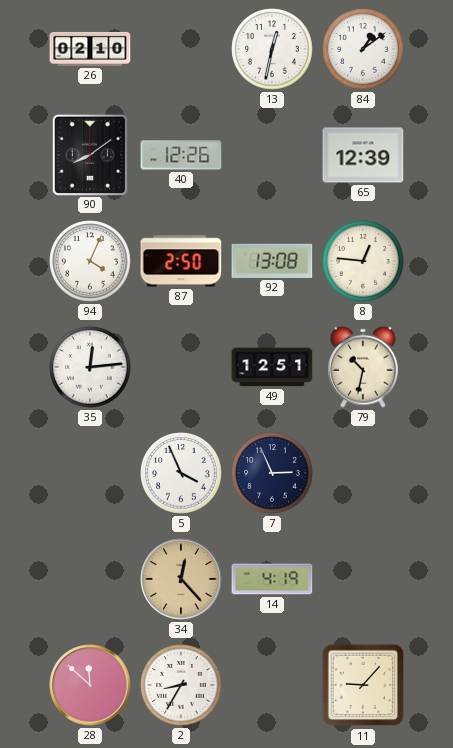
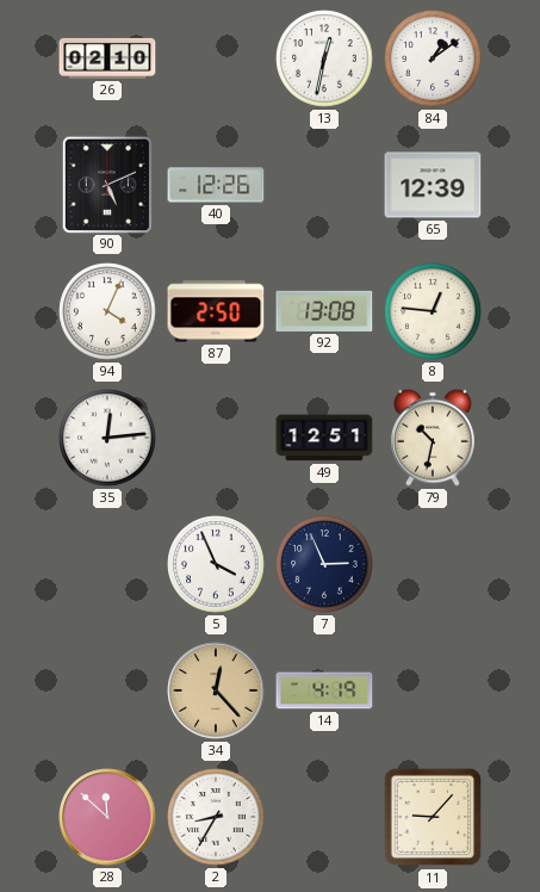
90: 8:09 -> 5:11
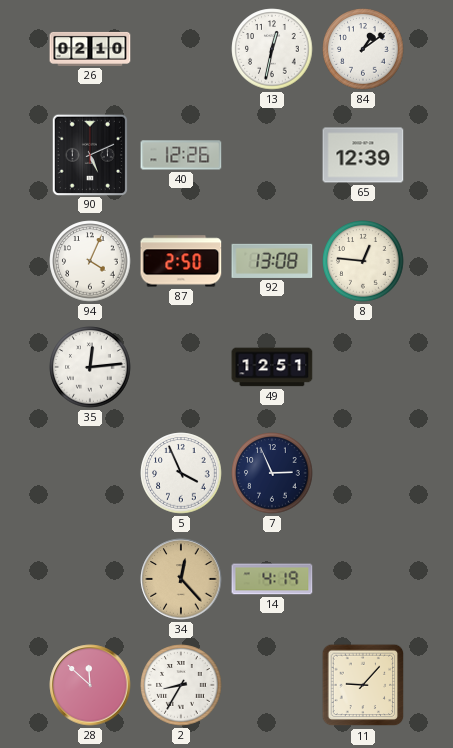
79: 10:32 -> none
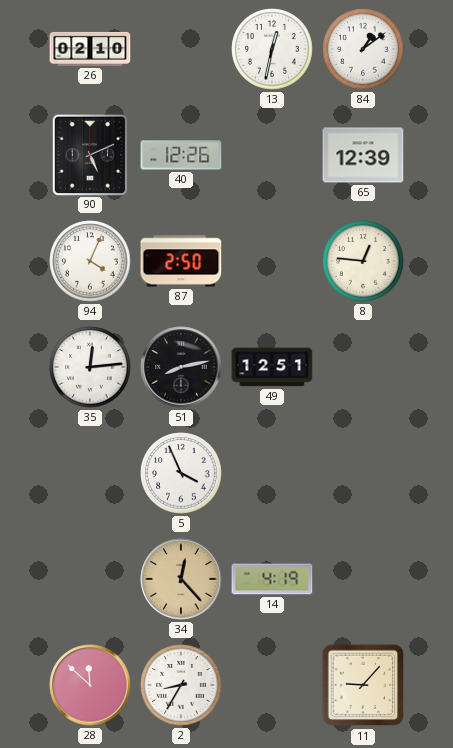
92: 13:08 -> none
51: none -> 8:13
7: 2:56 -> none
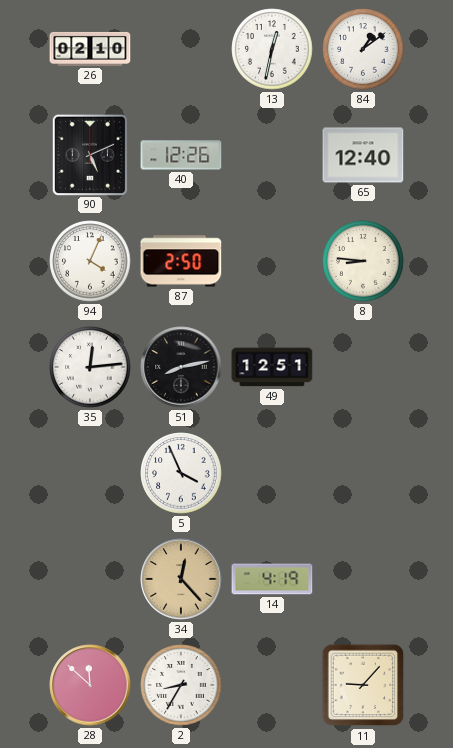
65: 12:39 -> 12:40
8: 12:46 -> 8:46
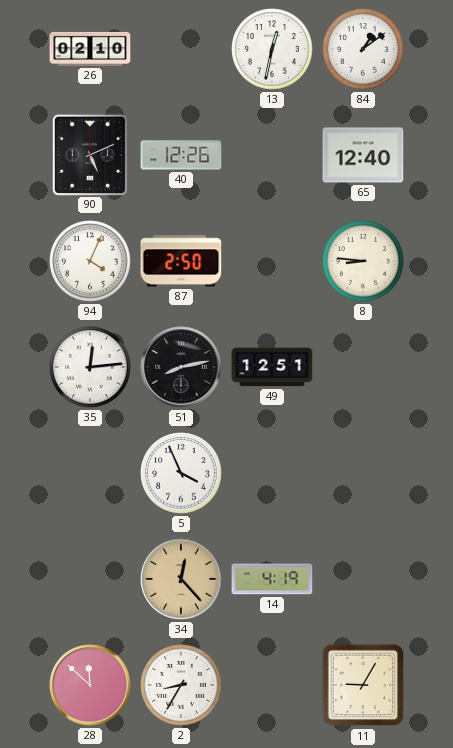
11: 9:07 -> 9:05
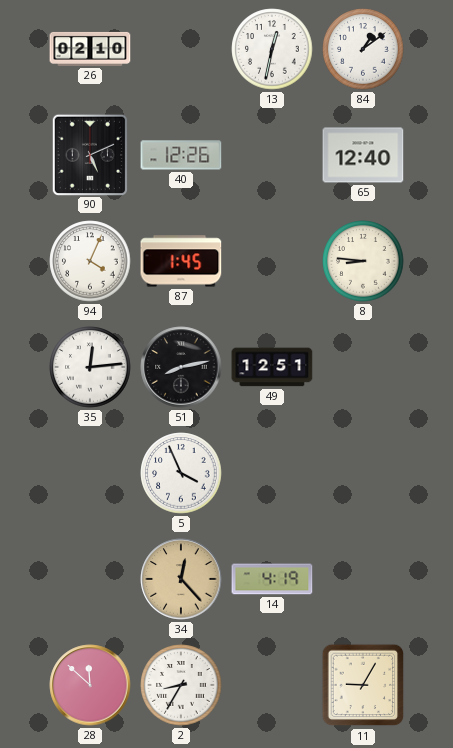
87: 2:50 -> 1:45
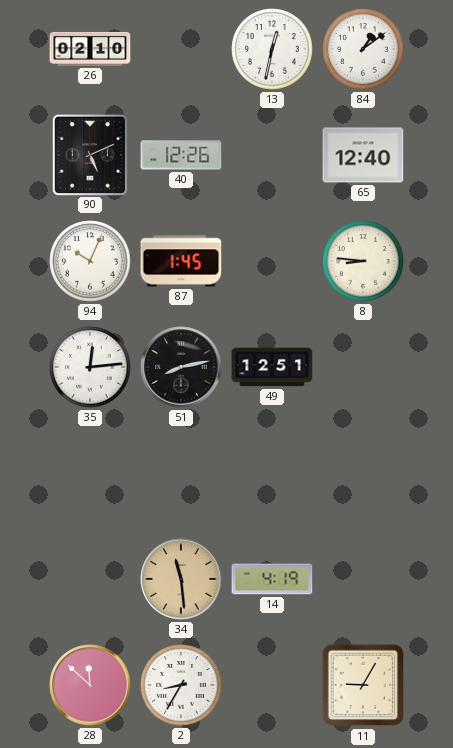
94: 4:04 -> 10:04
5: 3:56 -> none
34: 12:23 -> 11:29
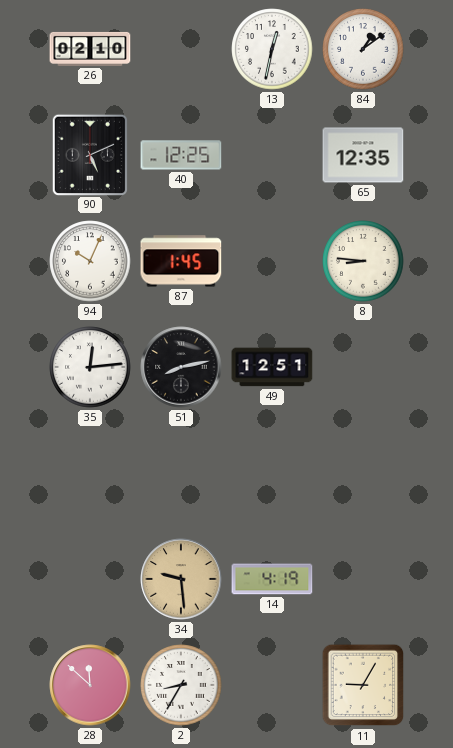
40: 12:26 -> 12:25
65: 12:40 -> 12:35
34: 11:29 -> 9:29
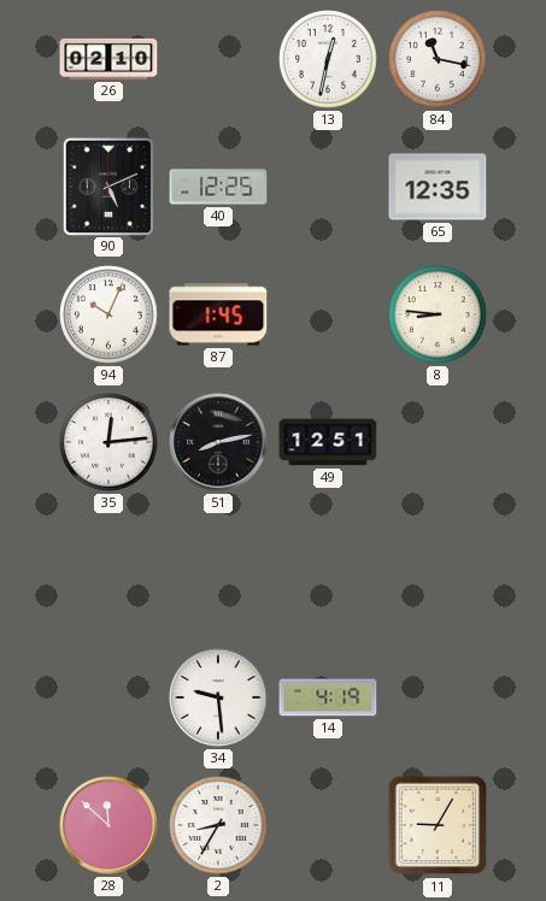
84: 1:09 -> 11:17
34 dial: champagne -> white
